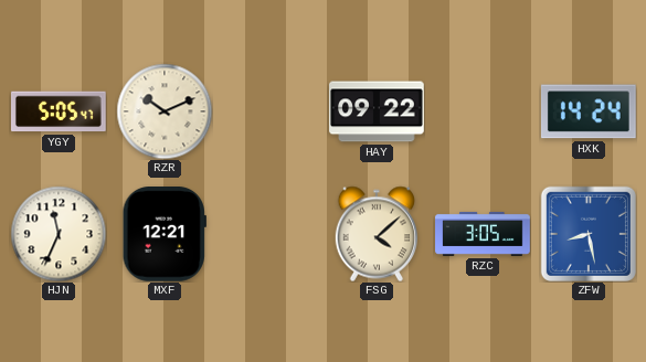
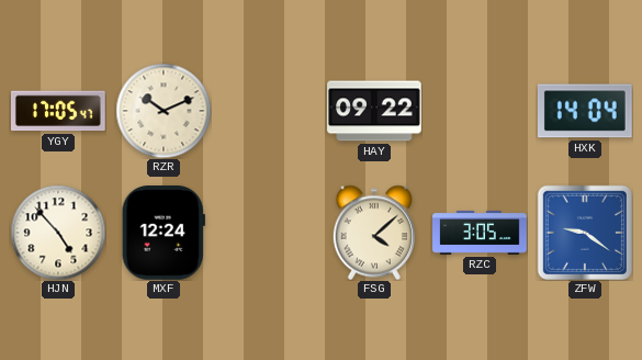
YGY: 5:05 -> 17:05
HXK: 14:24 -> 14:04
HJN: 11:34 -> 4:53
MXF: 12:21 -> 12:24
ZFW: 8:28 -> 9:21
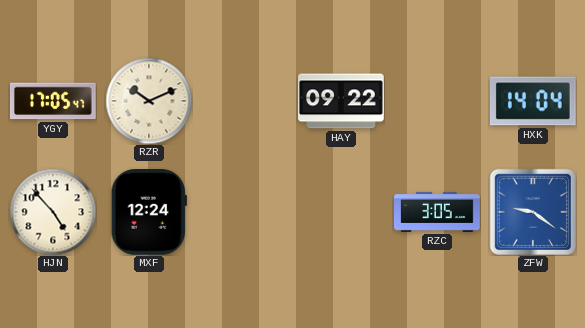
FSG: 4:08 -> none
